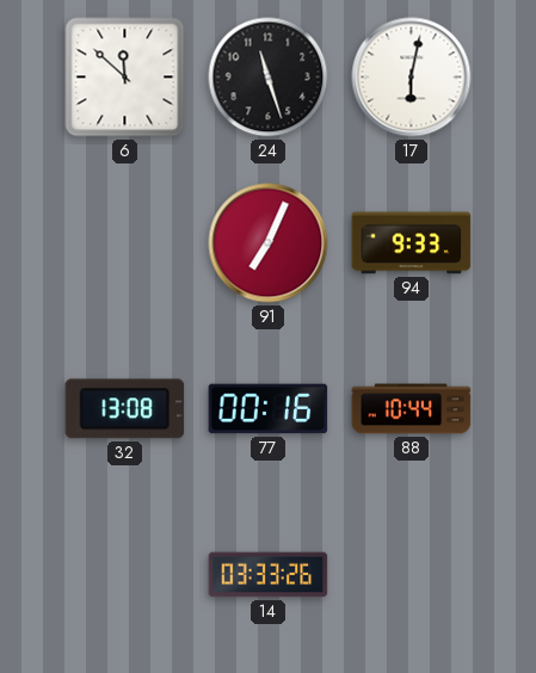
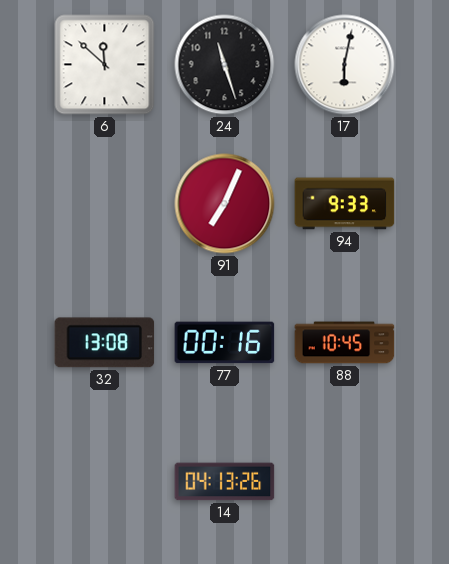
88: 10:44 -> 10:45
14: 03:33 -> 04:13
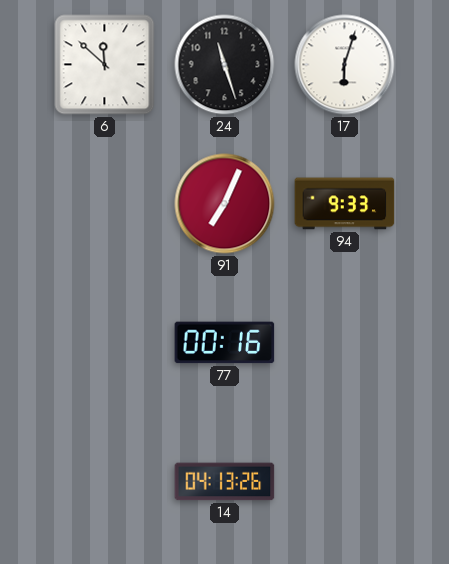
17: 6:02 -> 6:03
32: 13:08 -> none
88: 10:45 -> none
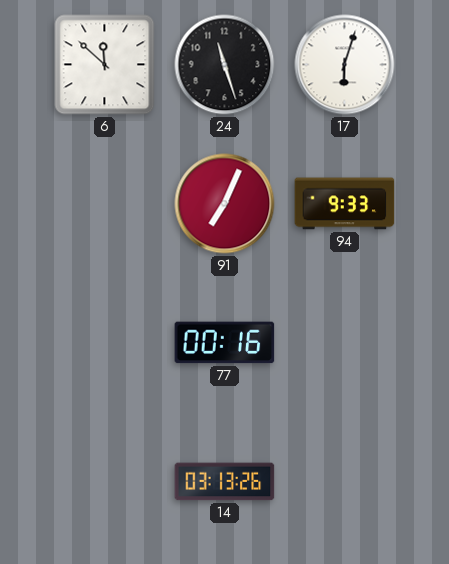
14: 04:13 -> 03:13
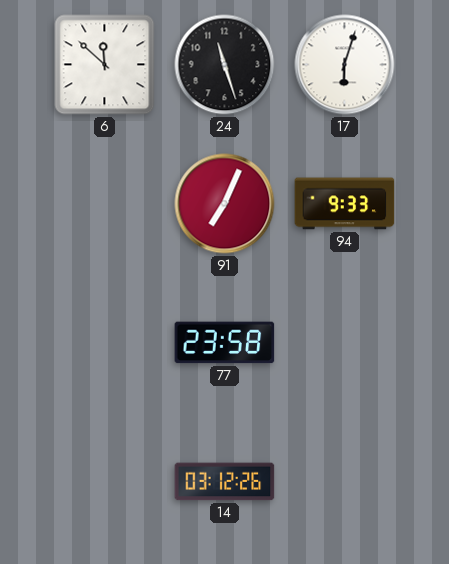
77: 00:16 -> 23:58
14: 03:13 -> 03:12
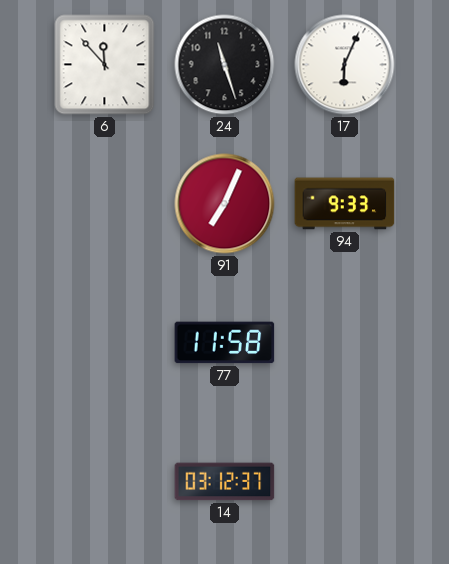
6: 11:52 -> 11:53
17: 6:03 -> 6:04
77: 23:58 -> 11:58
14: 03:12:26 -> 03:12:37
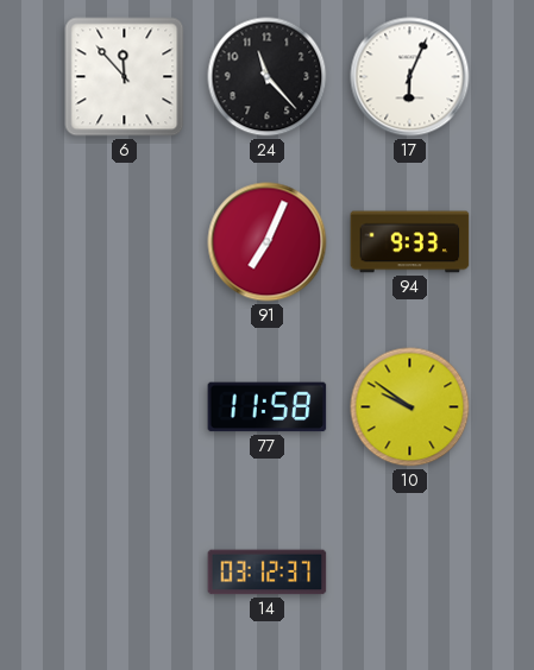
24: 11:27 -> 11:23
10: none -> 9:51
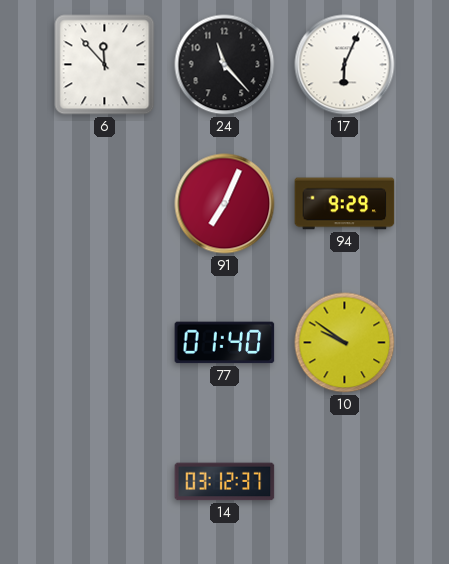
94: 9:33 -> 9:29
77: 11:58 -> 01:40
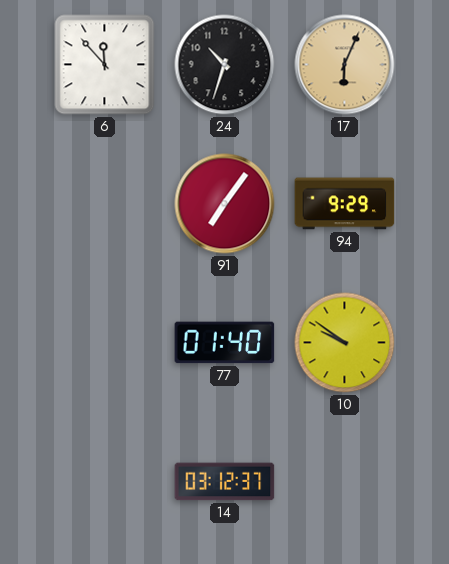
24: 11:23 -> 10:33
17 dial: white -> champagne
91: 7:04 -> 7:06
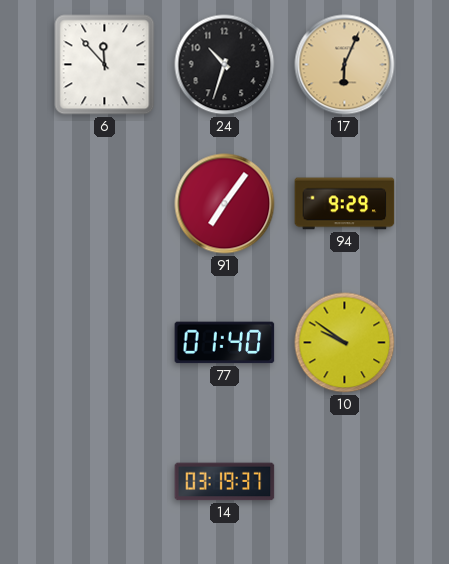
14: 03:12 -> 03:19
